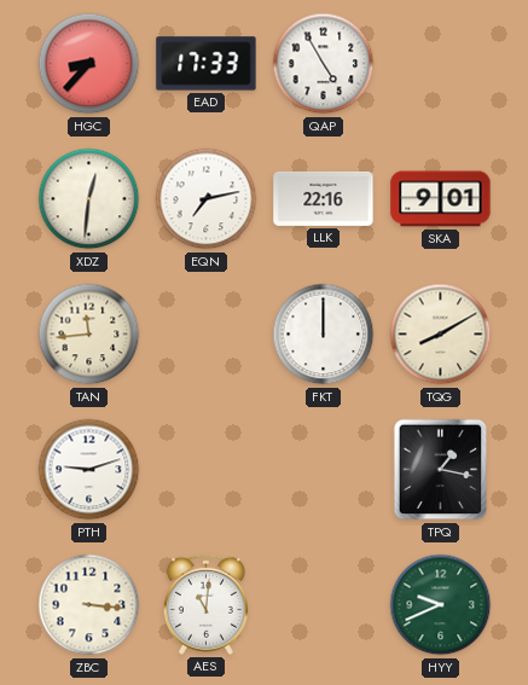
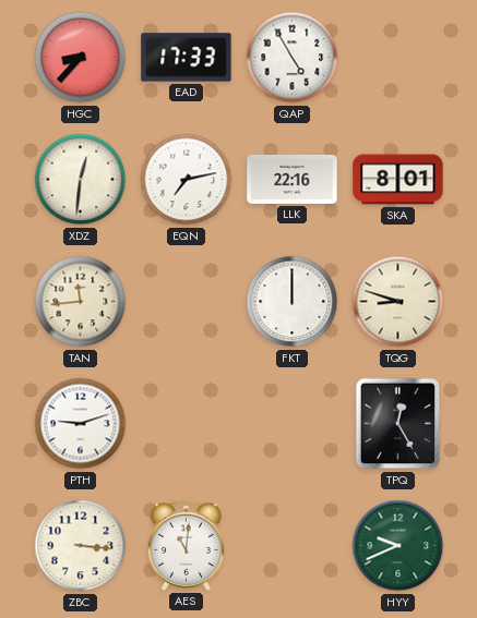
SKA: 9:01 -> 8:01
TQG: 8:10 -> 8:48
TPQ: 1:17 -> 12:25
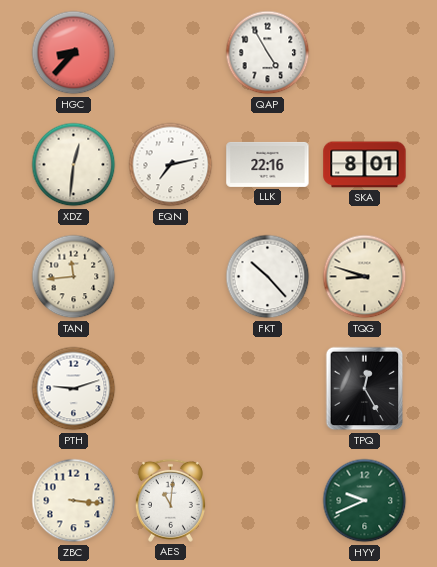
EAD: 17:33 -> none
FKT: 12:00 -> 10:23
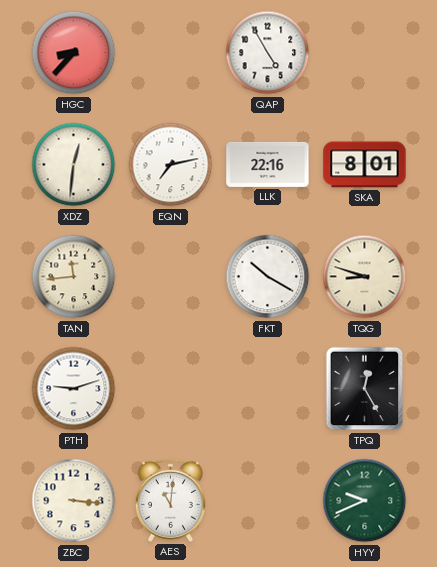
FKT: 10:23 -> 10:20
